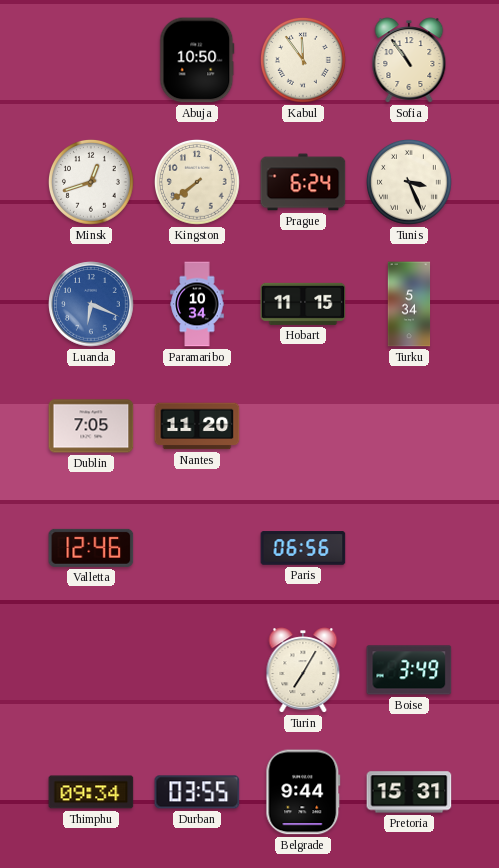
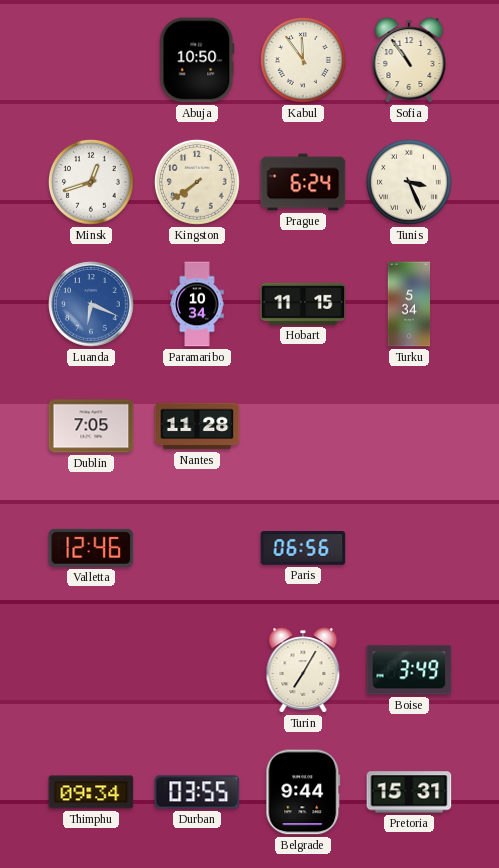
Nantes: 11:20 -> 11:28
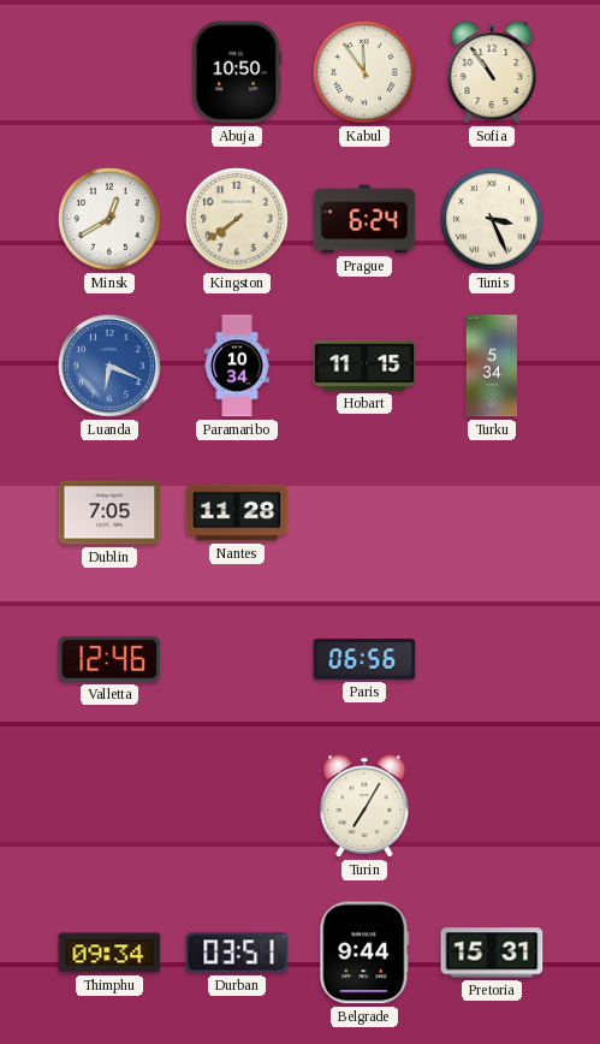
Minsk: 12:42 -> 12:40
Boise: 3:49 -> none
Durban: 03:55 -> 03:51
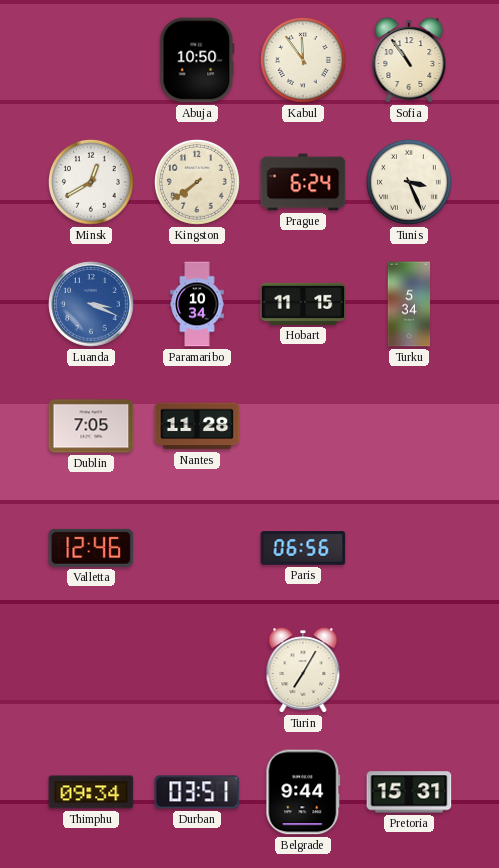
Luanda: 6:19 -> 3:19
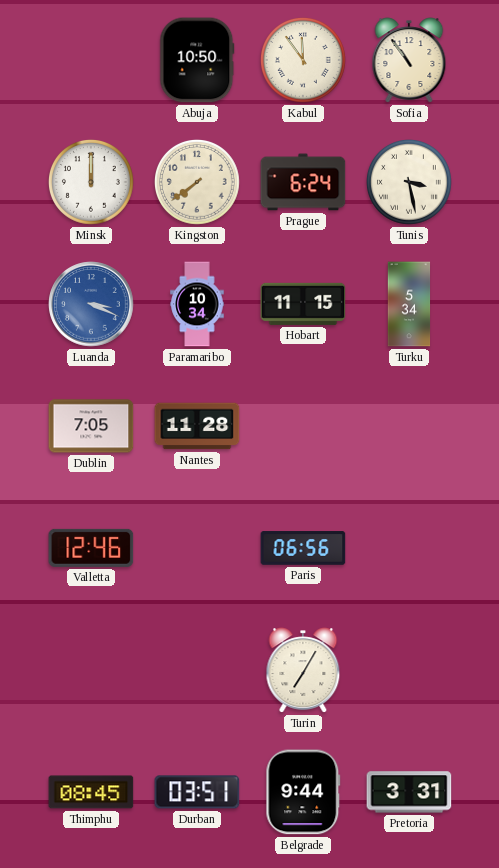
Minsk: 12:40 -> 12:00
Tunis: 3:26 -> 3:28
Thimphu: 09:34 -> 08:45
Pretoria: 15:31 -> 3:31
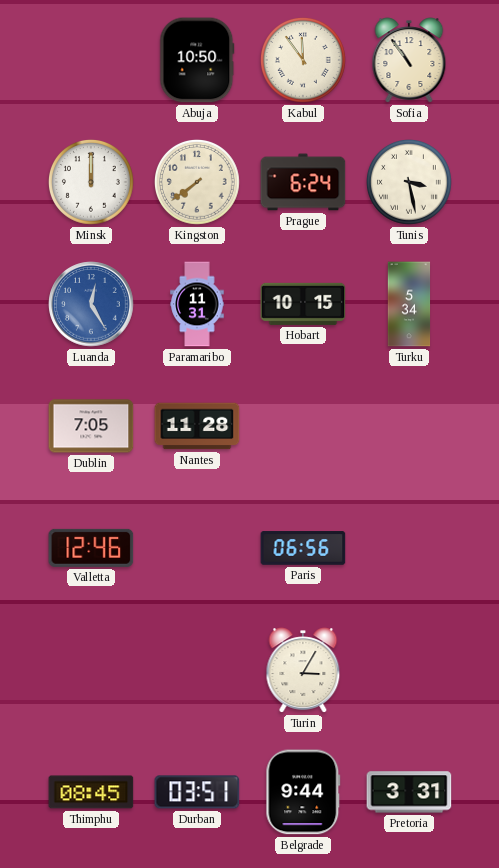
Luanda: 3:19 -> 12:25
Paramaribo: 10:34 -> 11:31
Hobart: 11:15 -> 10:15
Turin: 7:05 -> 3:05
